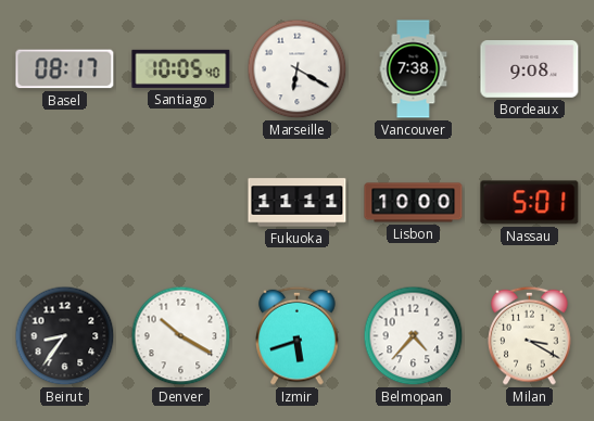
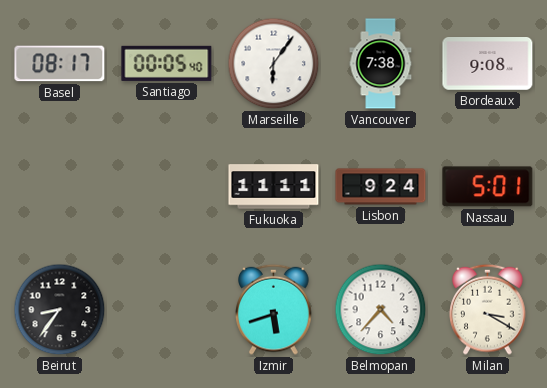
Santiago: 10:05 -> 00:05
Marseille: 6:20 -> 6:06
Lisbon: 10:00 -> 9:24
Denver: 10:20 -> none
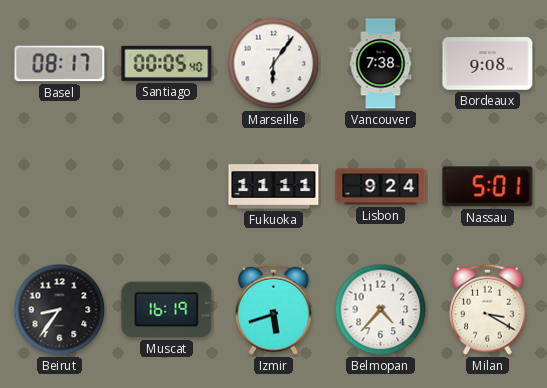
Muscat: none -> 16:19
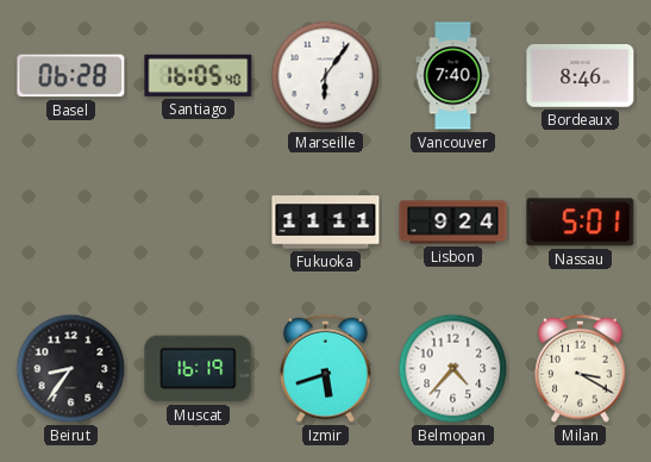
Basel: 08:17 -> 06:28
Santiago: 00:05 -> 16:05
Vancouver: 7:38 -> 7:40
Bordeaux: 9:08 -> 8:46
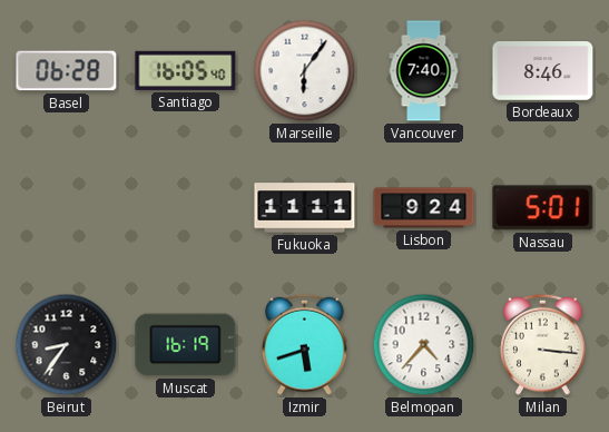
Milan: 3:20 -> 3:16
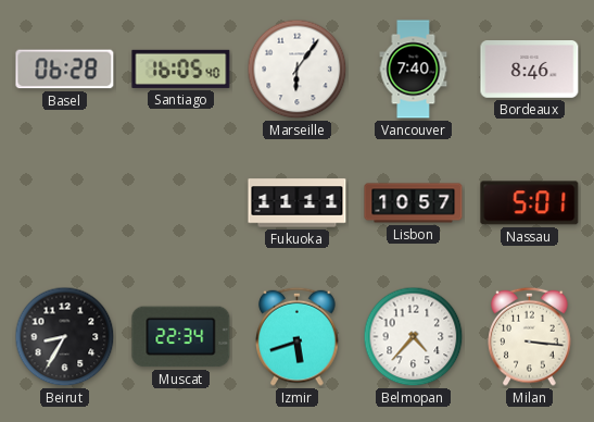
Lisbon: 9:24 -> 10:57
Beirut: 8:36 -> 8:35
Muscat: 16:19 -> 22:34
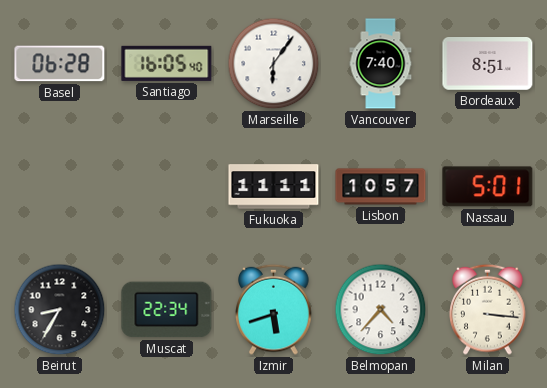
Bordeaux: 8:46 -> 8:51
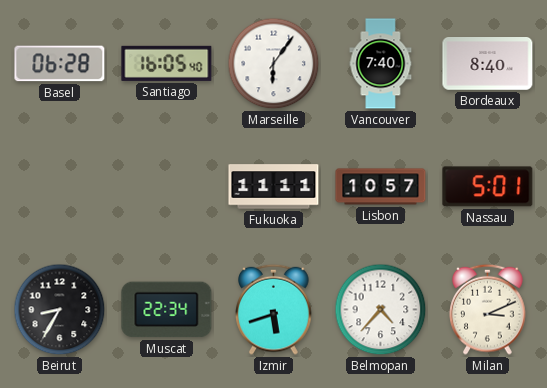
Bordeaux: 8:51 -> 8:40
Milan: 3:16 -> 3:11
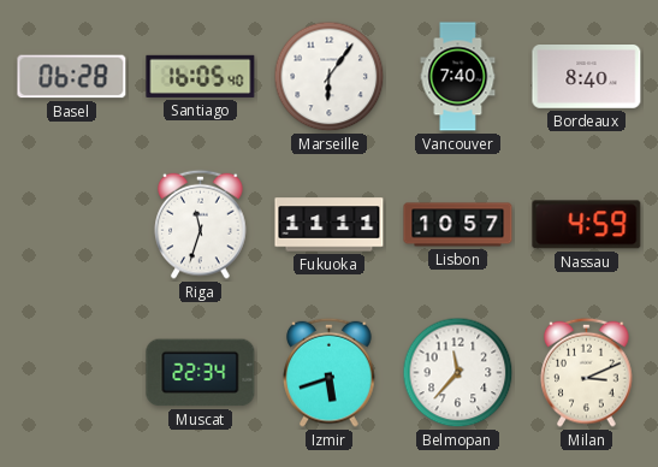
Riga: none -> 11:33
Nassau: 5:01 -> 4:59
Beirut: 8:35 -> none
Belmopan: 4:37 -> 11:37
